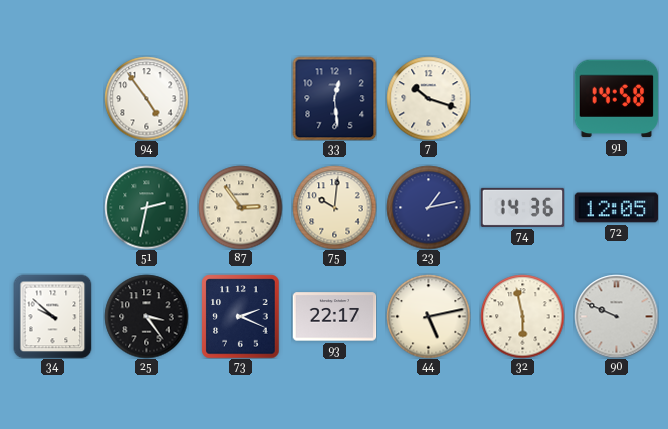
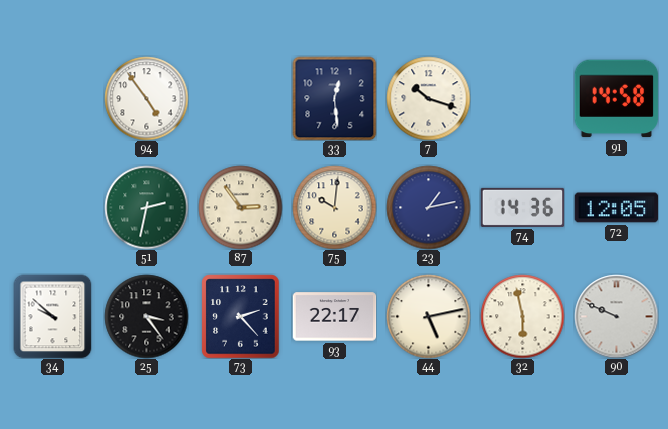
73: 2:19 -> 2:23
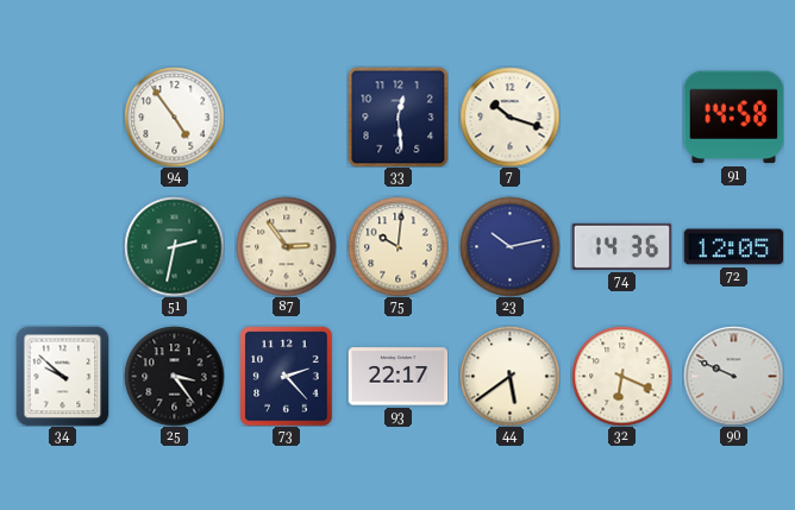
23: 1:13 -> 10:13
44: 5:13 -> 5:39
32: 5:58 -> 6:19
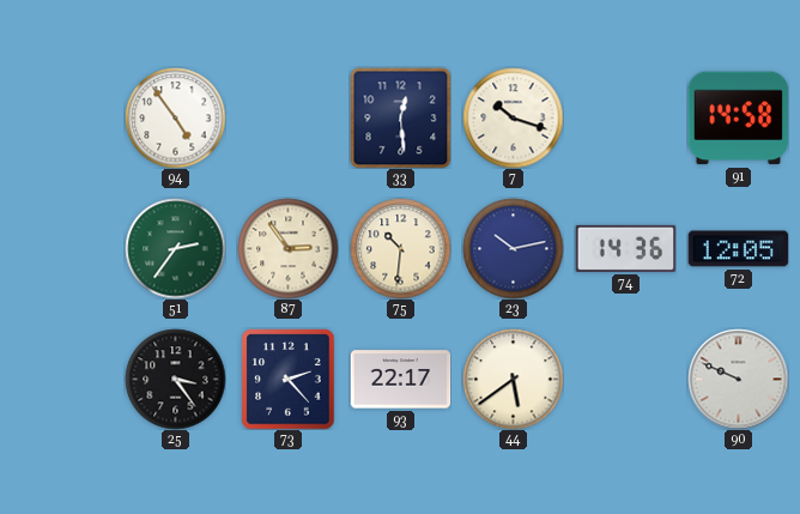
51: 2:32 -> 2:36
75: 10:01 -> 10:31
34: 9:52 -> none
32: 6:19 -> none
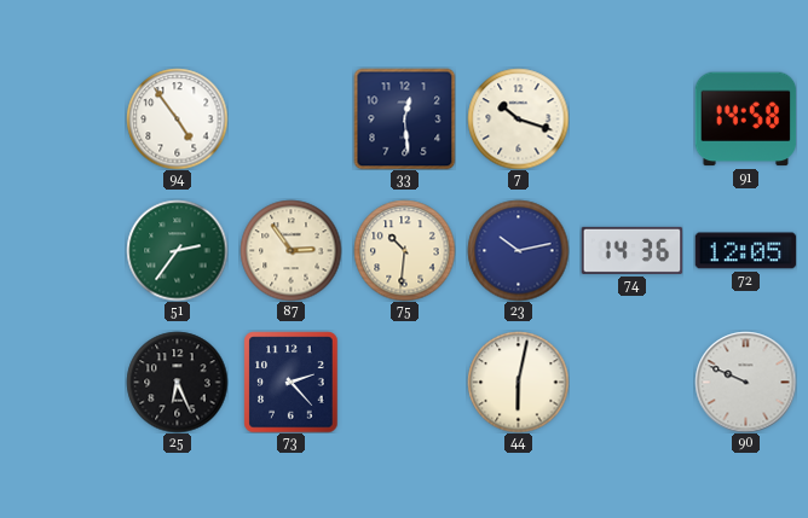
25: 3:24 -> 6:26
93: 22:17 -> none
44: 5:39 -> 6:02
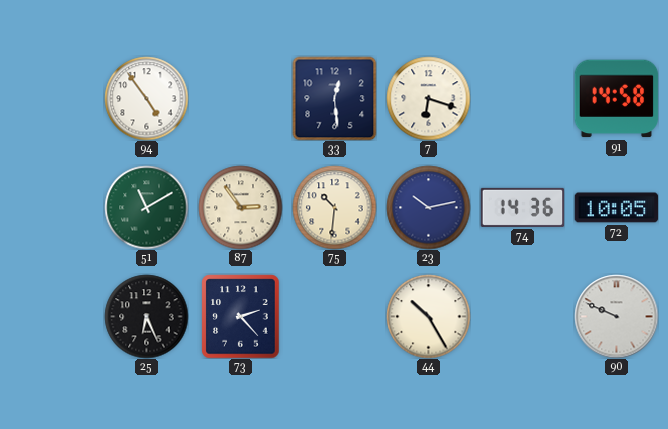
7: 10:18 -> 6:18
51: 2:36 -> 11:10
72: 12:05 -> 10:05
44: 6:02 -> 10:25
